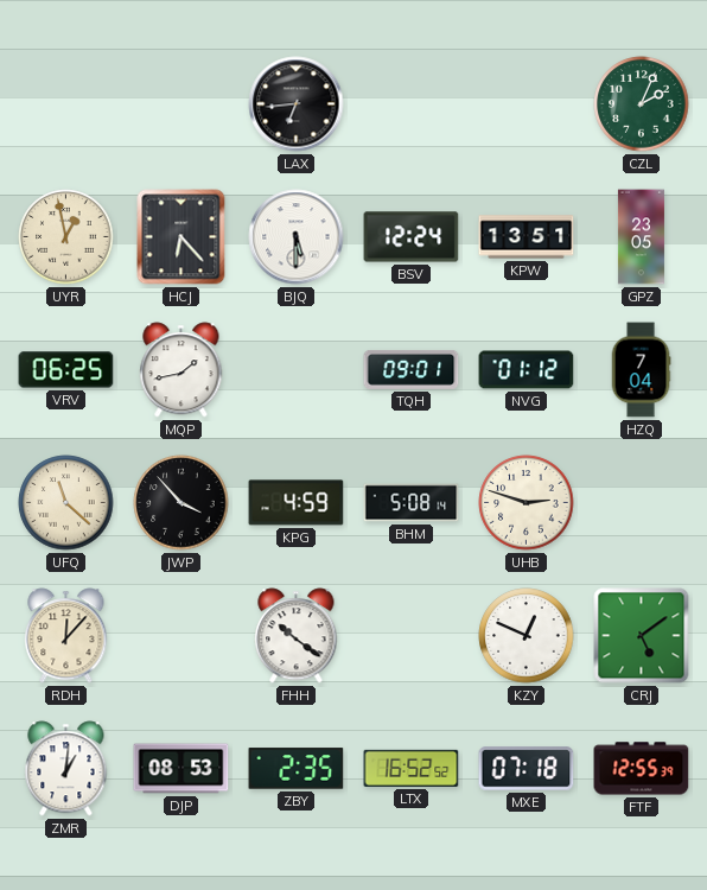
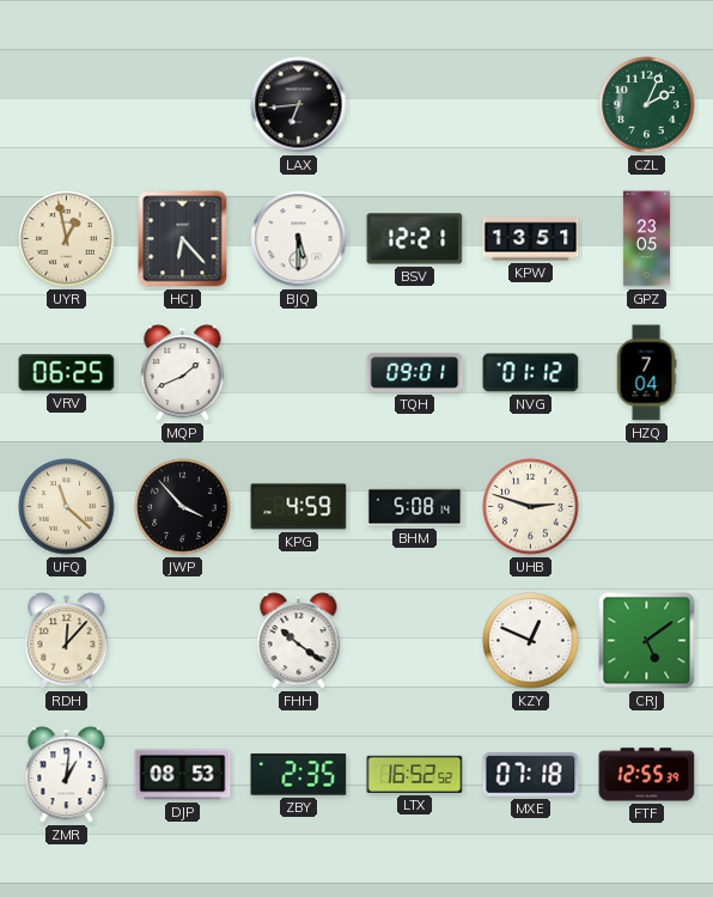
BSV: 12:24 -> 12:21
MQP: 1:43 -> 1:41
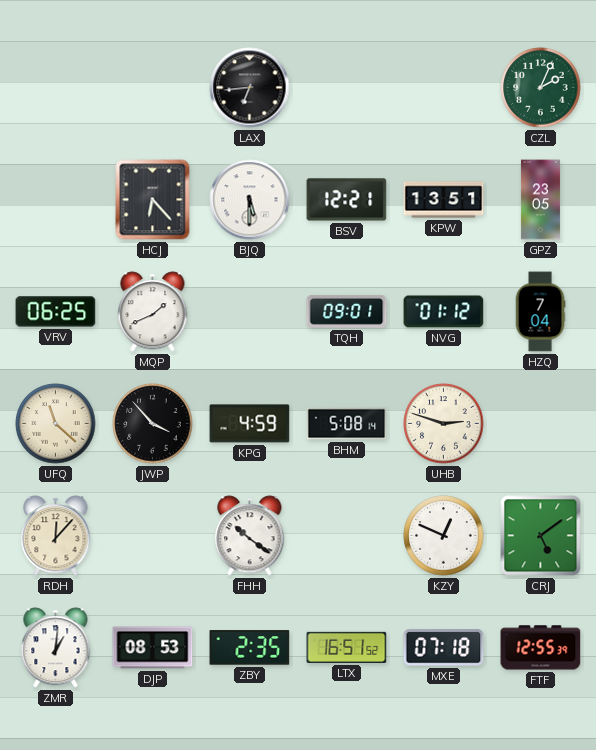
UYR: 12:58 -> none
LTX: 16:52 -> 16:51
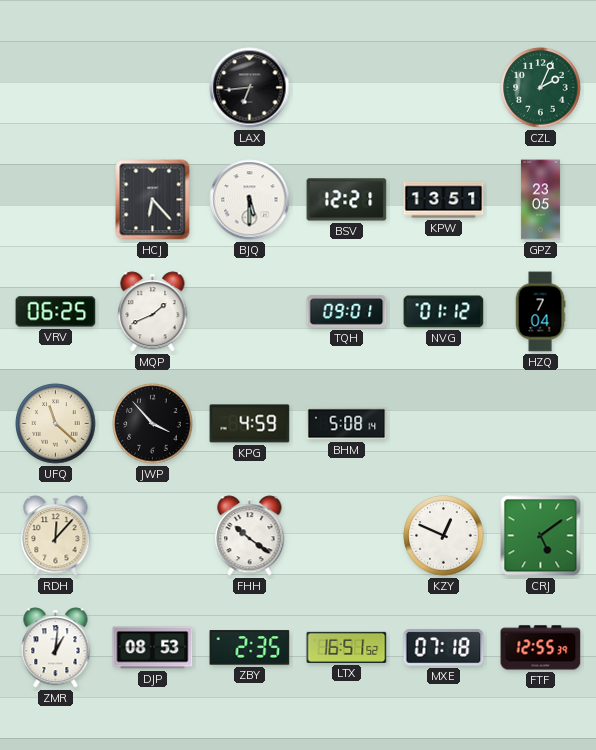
UHB: 2:48 -> none
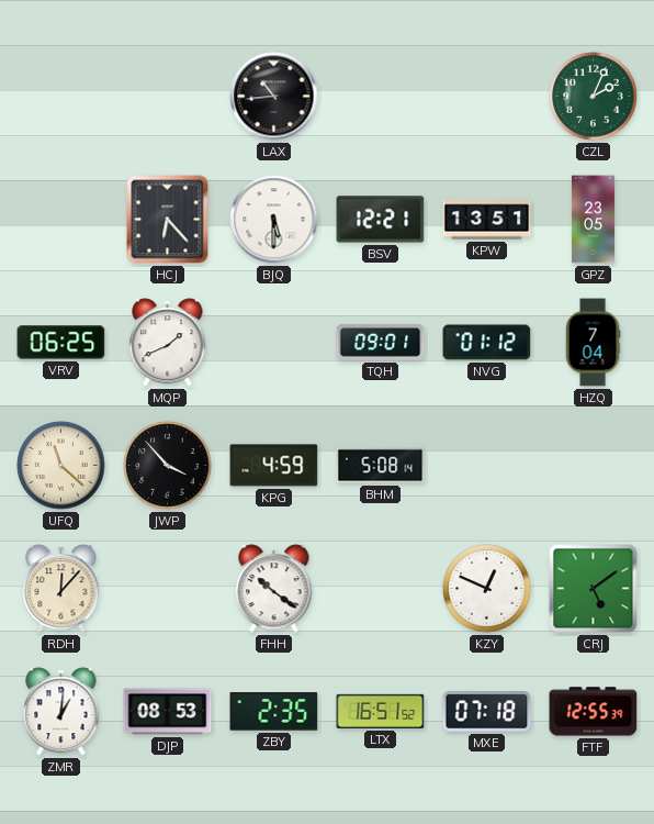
LAX: 6:44 -> 10:44
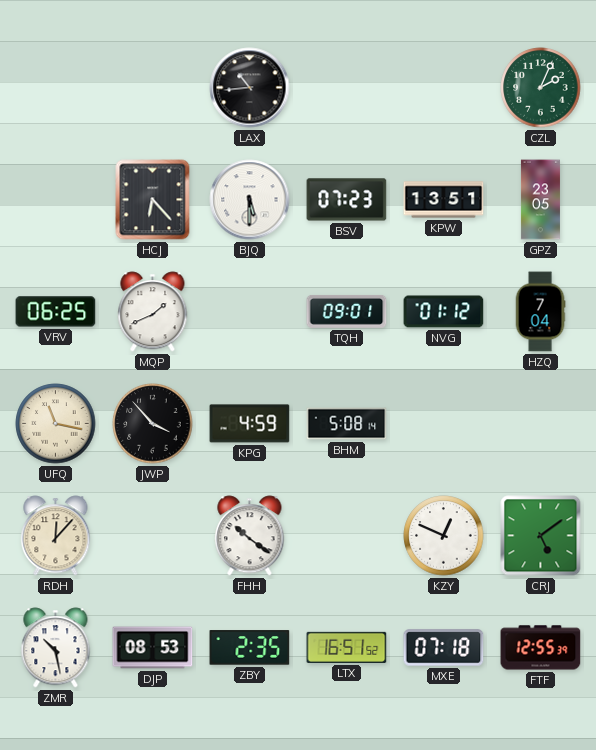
BSV: 12:21 -> 07:23
UFQ: 11:22 -> 11:17
ZMR: 1:01 -> 10:28
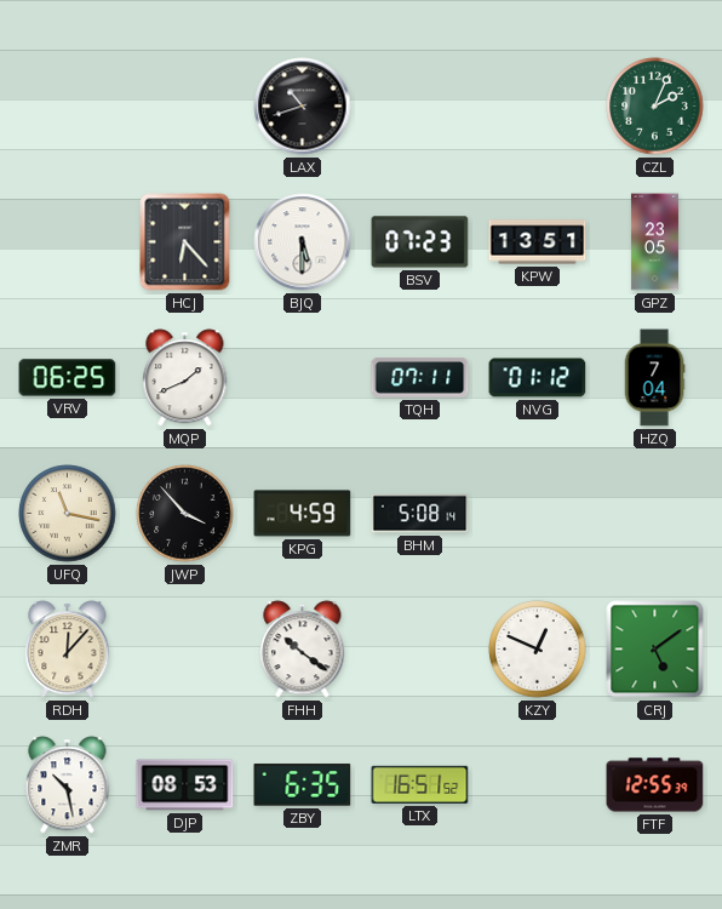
LAX: 10:44 -> 10:42
TQH: 09:01 -> 07:11
ZBY: 2:35 -> 6:35
MXE: 07:18 -> none
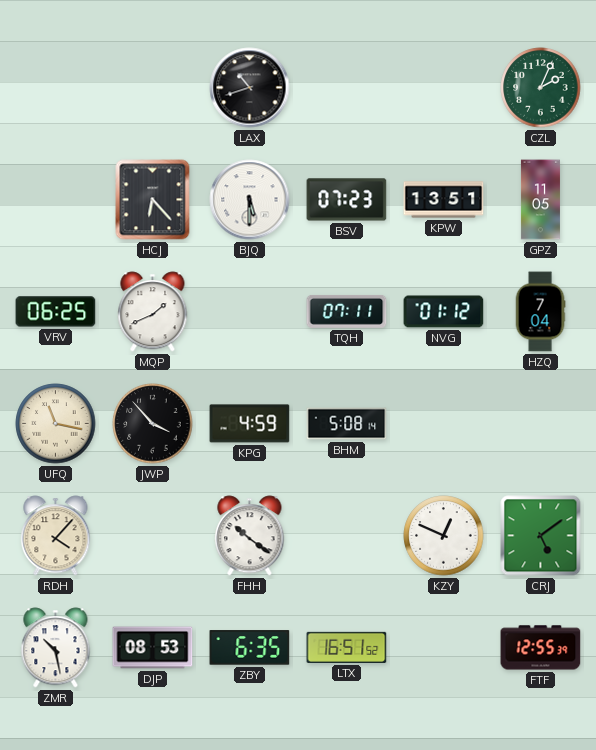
GPZ: 23:05 -> 11:05
RDH: 12:07 -> 4:07
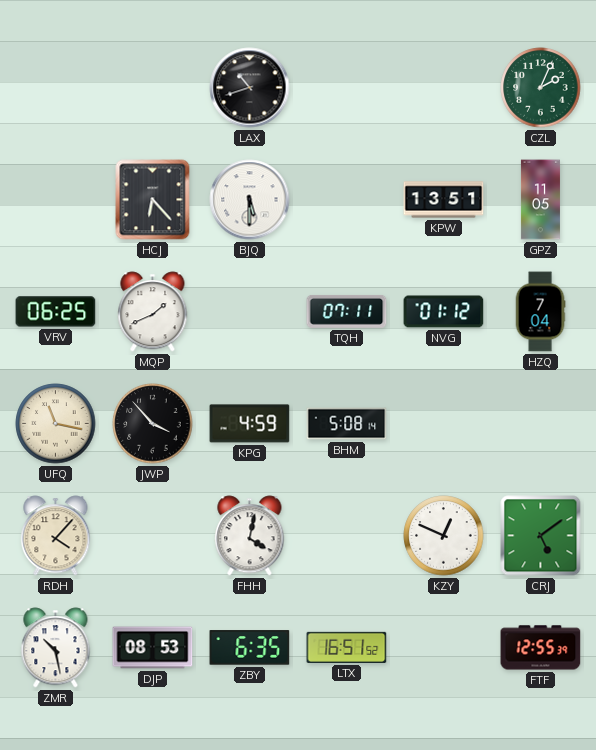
BSV: 07:23 -> none
FHH: 10:21 -> 4:02
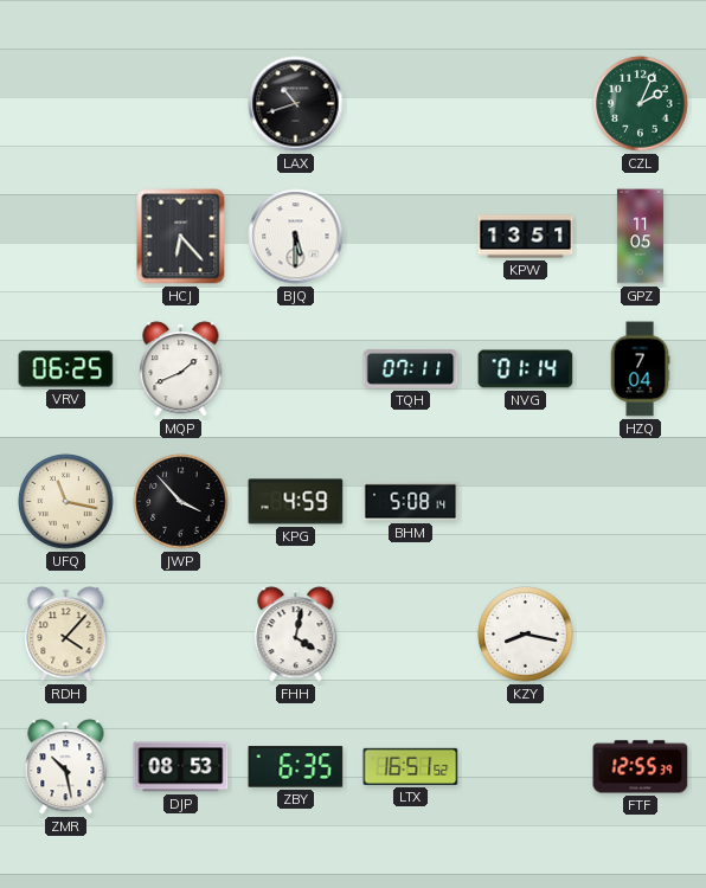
NVG: 01:12 -> 01:14
KZY: 12:49 -> 8:17
CRJ: 5:09 -> none
